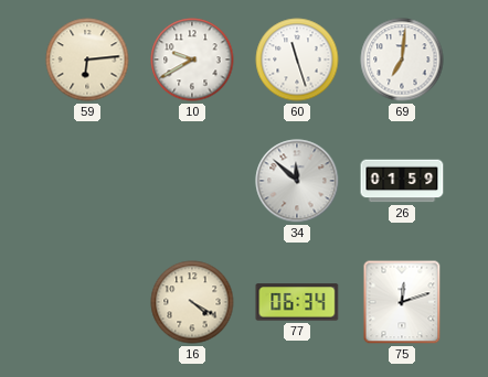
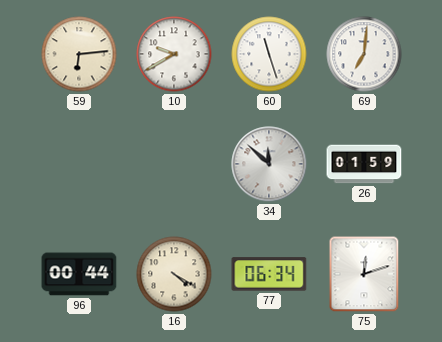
96: none -> 00:44
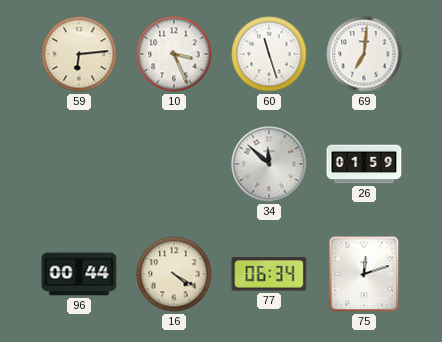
10: 9:40 -> 3:26
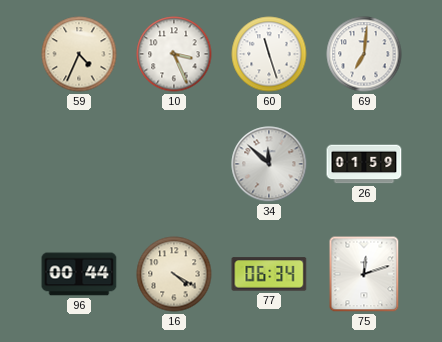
59: 6:14 -> 4:34
